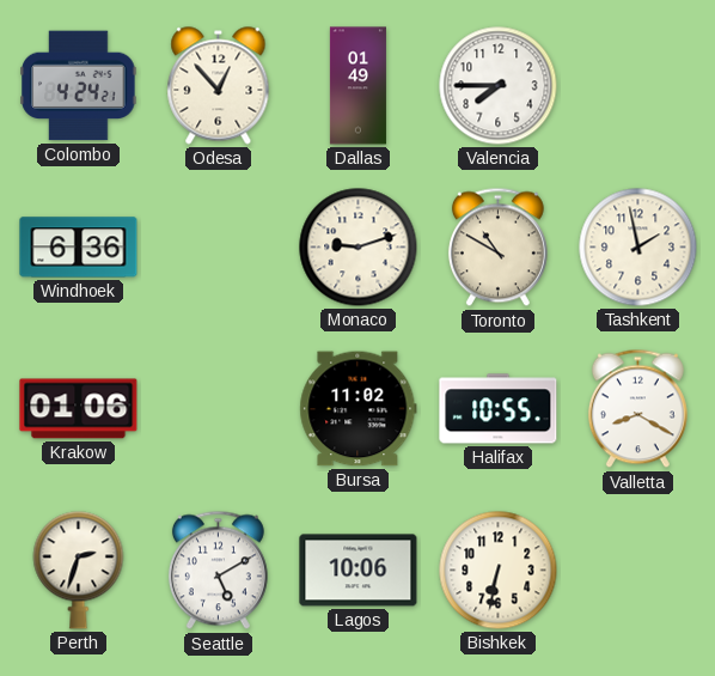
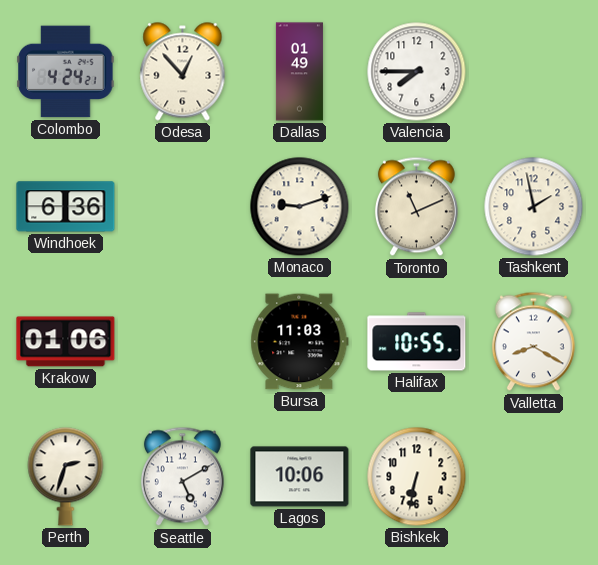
Toronto: 10:50 -> 11:11
Bursa: 11:02 -> 11:03
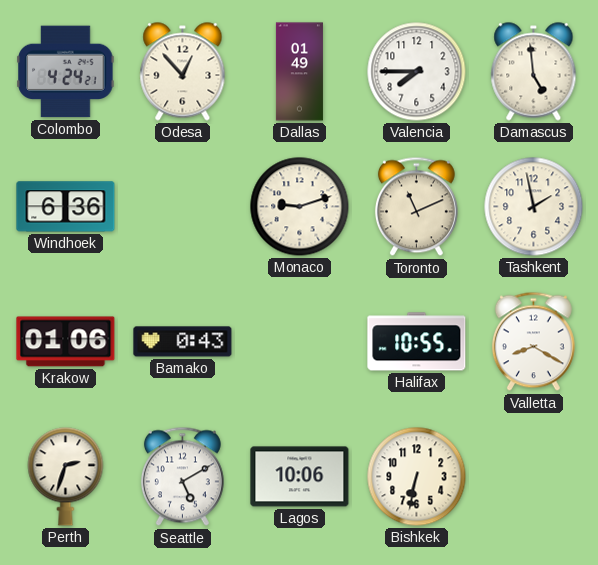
Damascus: none -> 4:59
Bamako: none -> 0:43
Bursa: 11:03 -> none
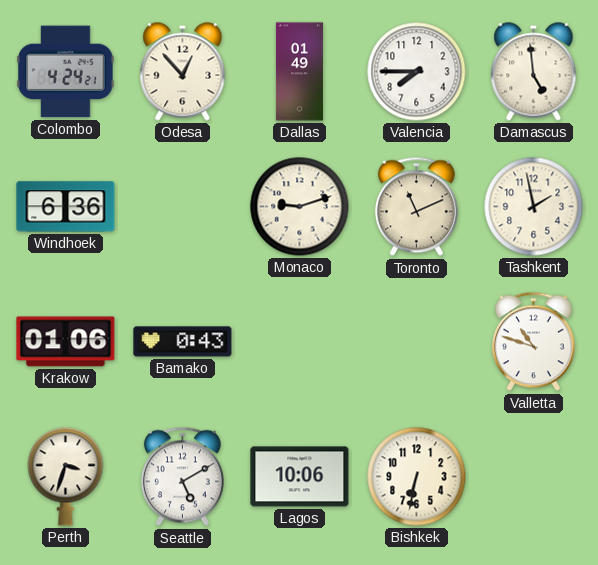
Halifax: 10:55 -> none
Valletta: 8:20 -> 10:48
Perth: 2:33 -> 3:33
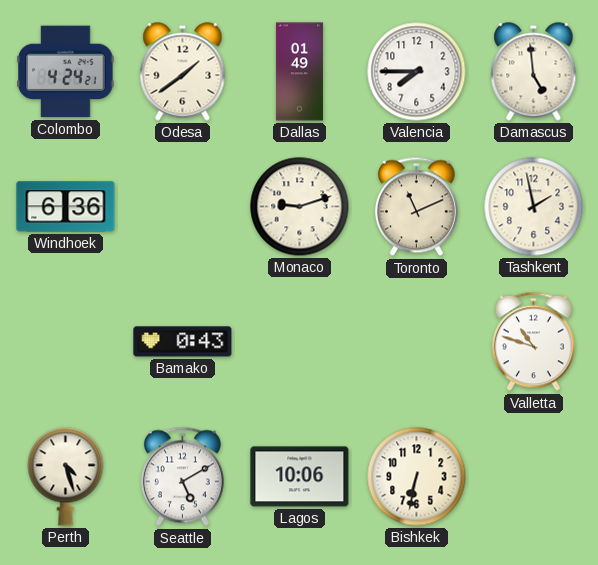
Odesa: 12:53 -> 1:39
Krakow: 01:06 -> none
Perth: 3:33 -> 4:27
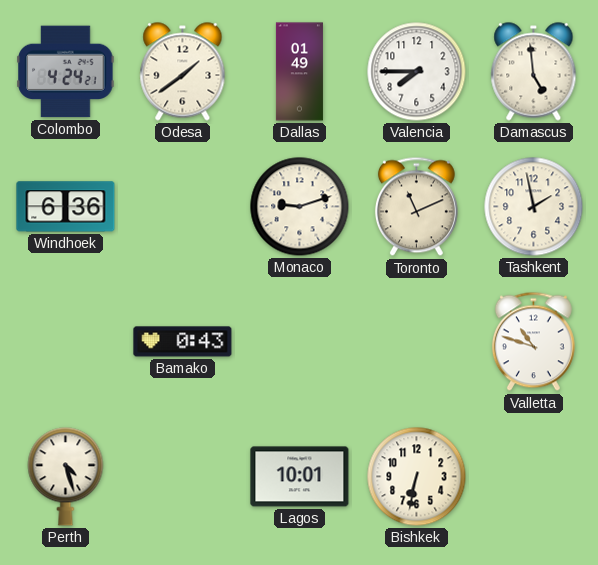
Seattle: 5:10 -> none
Lagos: 10:06 -> 10:01
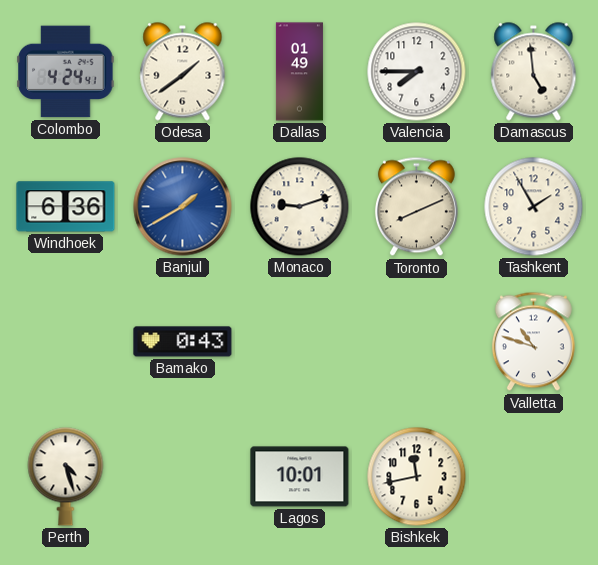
Colombo: 4:24:21 -> 4:24:41
Banjul: none -> 1:40
Toronto: 11:11 -> 8:11
Tashkent: 1:58 -> 1:55
Bishkek: 6:32 -> 11:43
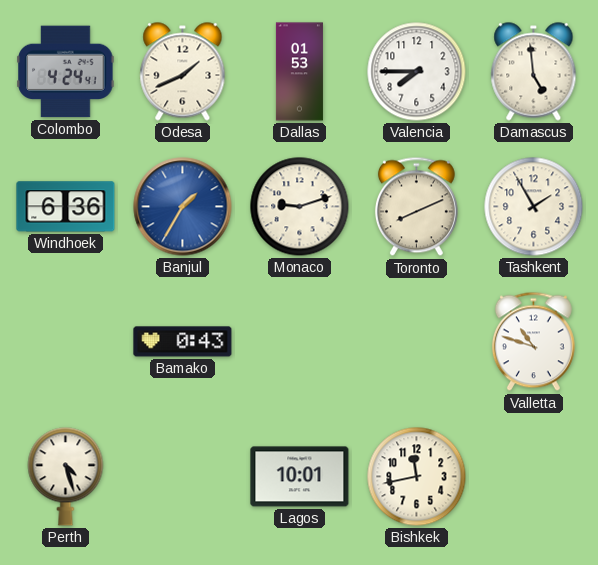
Odesa: 1:39 -> 1:41
Dallas: 01:49 -> 01:53
Banjul: 1:40 -> 1:35
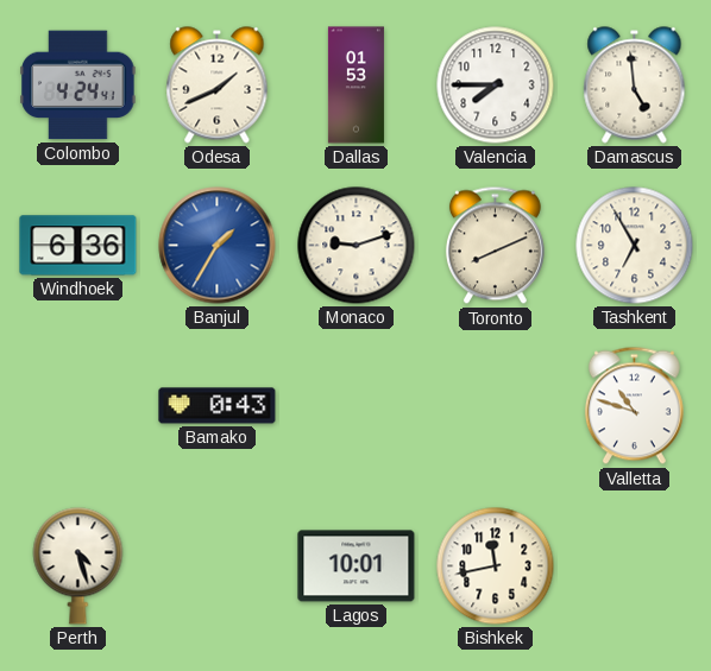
Tashkent: 1:55 -> 6:55
